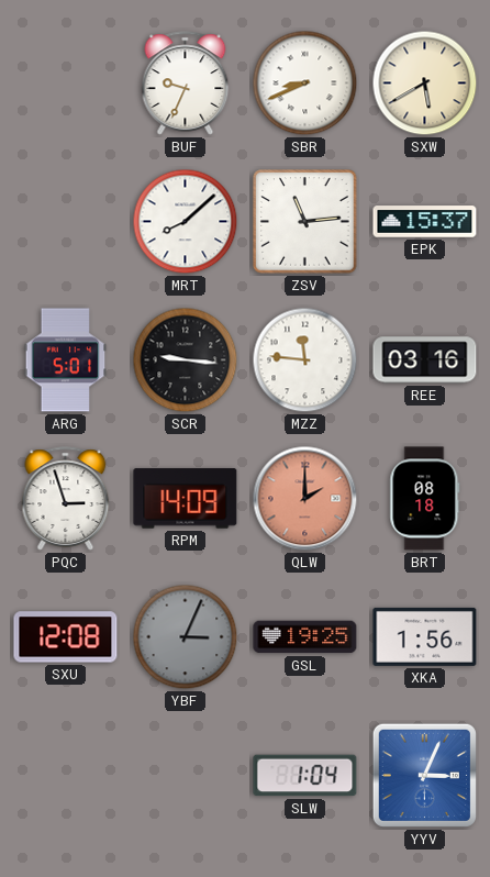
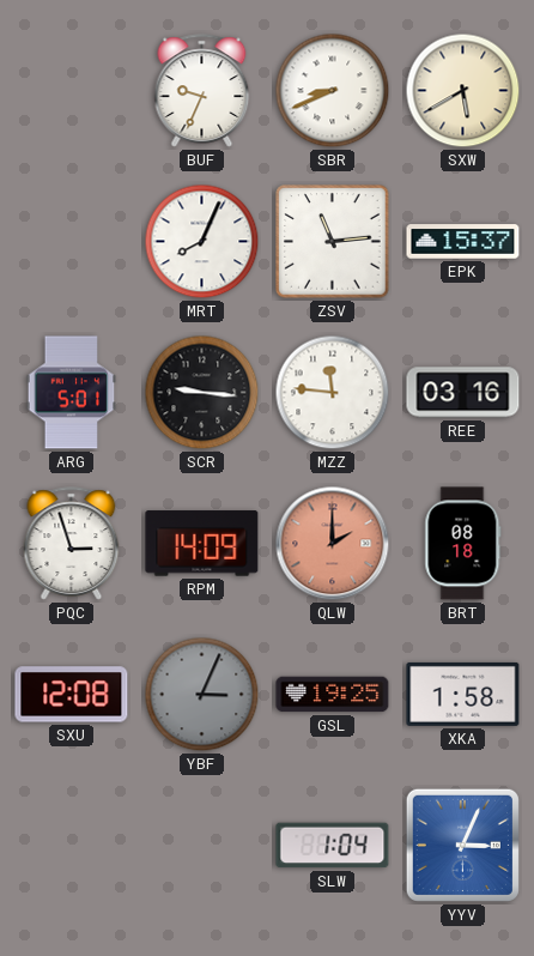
MRT: 8:08 -> 8:04
XKA: 1:56 -> 1:58
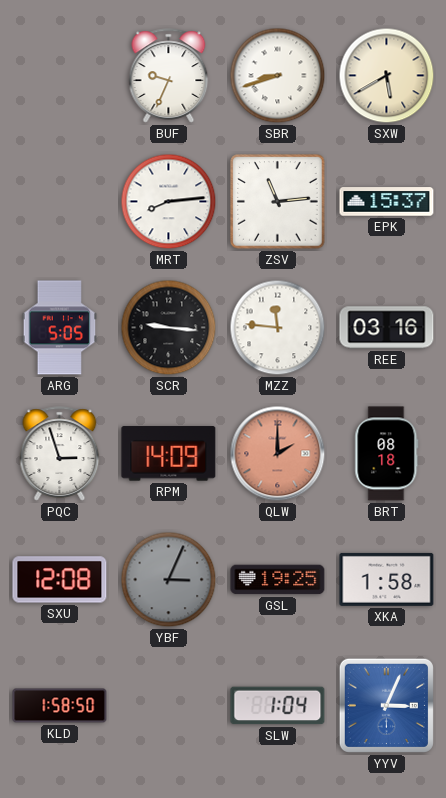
SBR: 8:41 -> 8:42
MRT: 8:04 -> 8:14
ARG: 5:01 -> 5:05
KLD: none -> 1:58
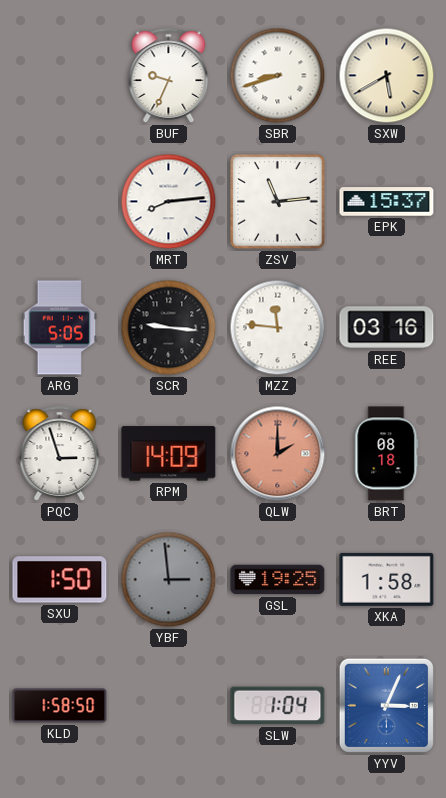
SXU: 12:08 -> 1:50
YBF: 3:04 -> 2:59
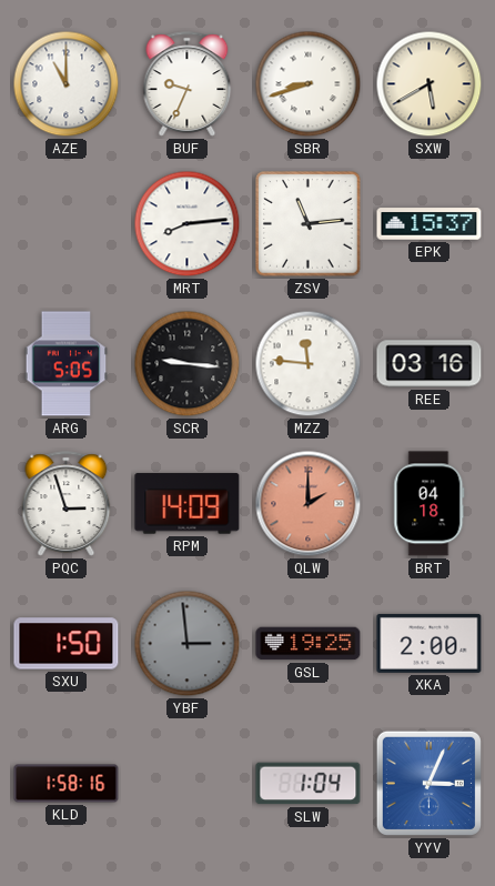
AZE: none -> 11:00
BRT: 08:18 -> 04:18
XKA: 1:58 -> 2:00
KLD: 1:58:50 -> 1:58:16
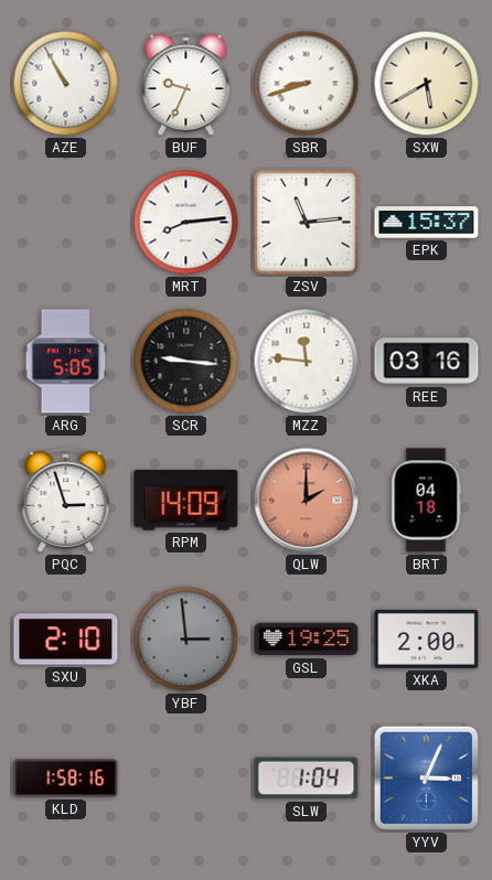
AZE: 11:00 -> 10:55
SXU: 1:50 -> 2:10
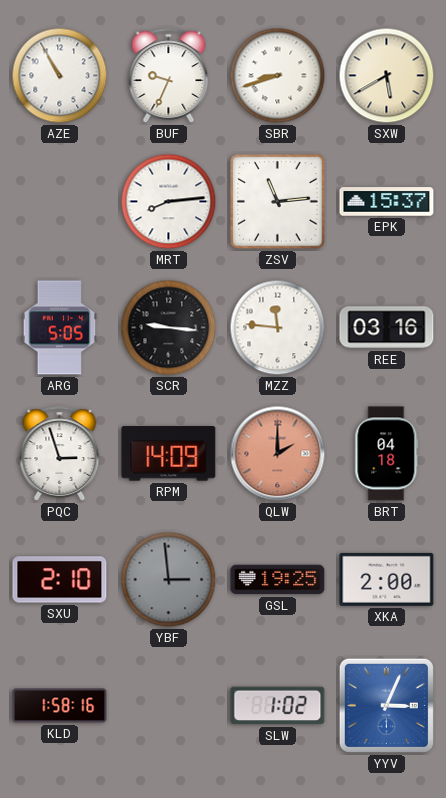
SLW: 1:04 -> 1:02
